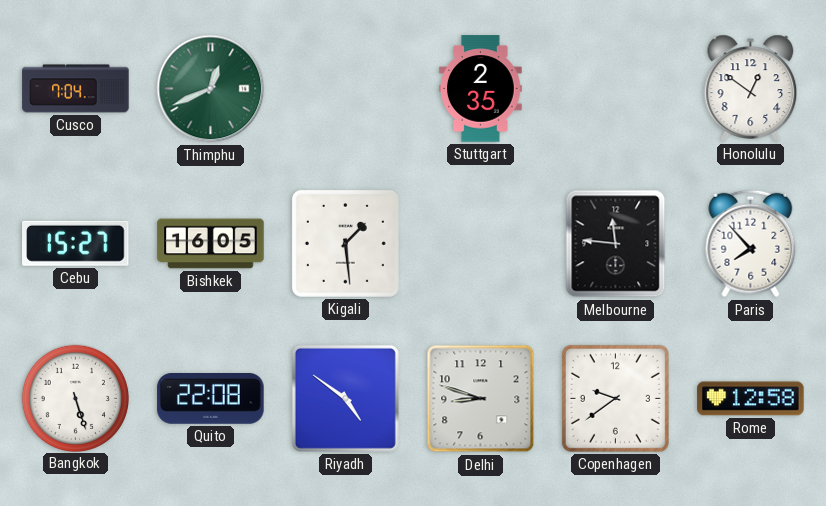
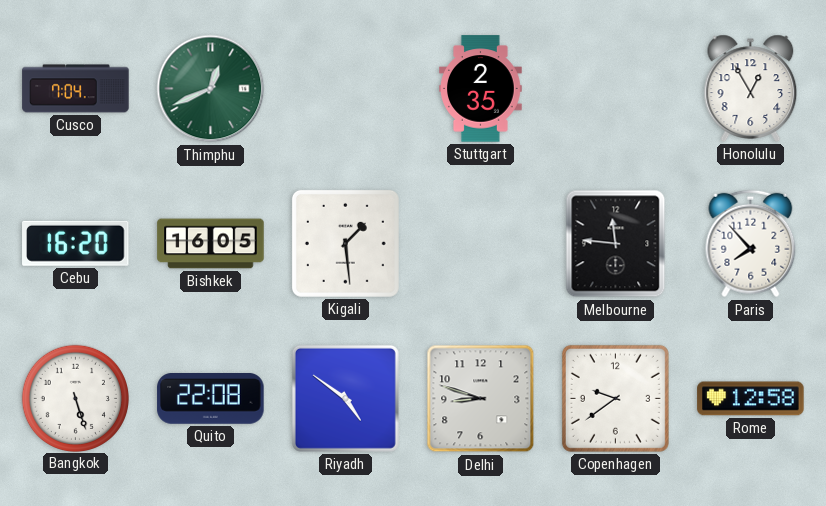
Honolulu: 12:51 -> 12:55
Cebu: 15:27 -> 16:20
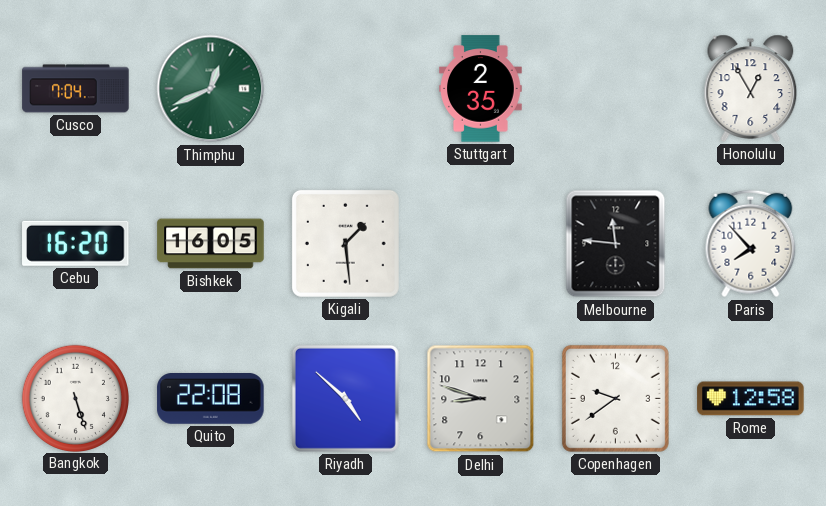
Riyadh: 4:51 -> 4:52
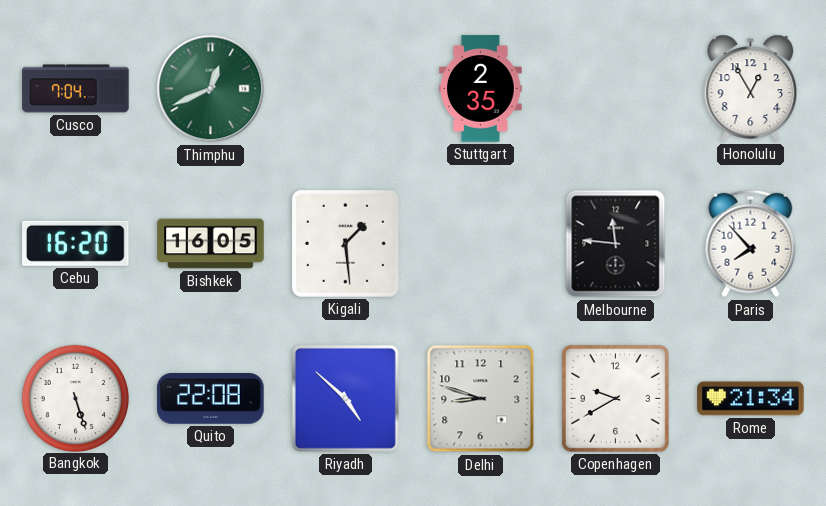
Copenhagen: 9:39 -> 9:40
Rome: 12:58 -> 21:34
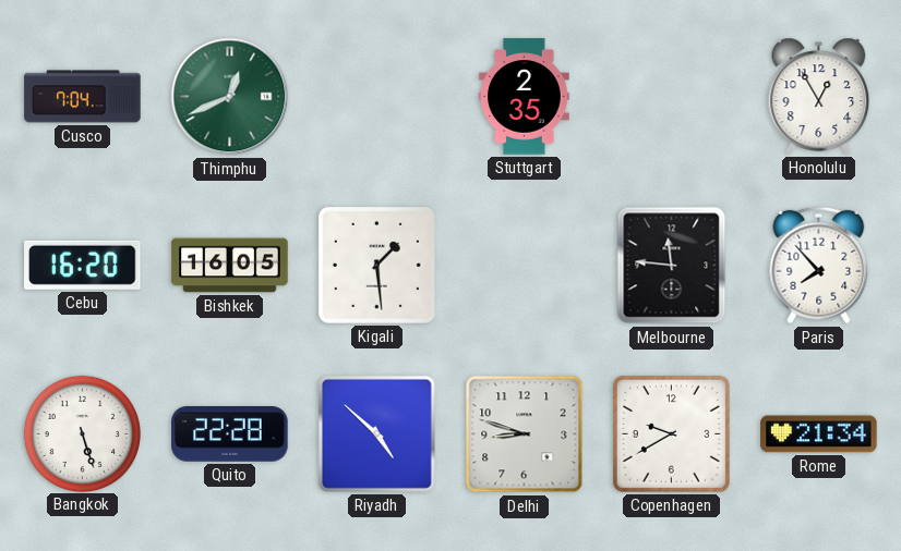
Quito: 22:08 -> 22:28
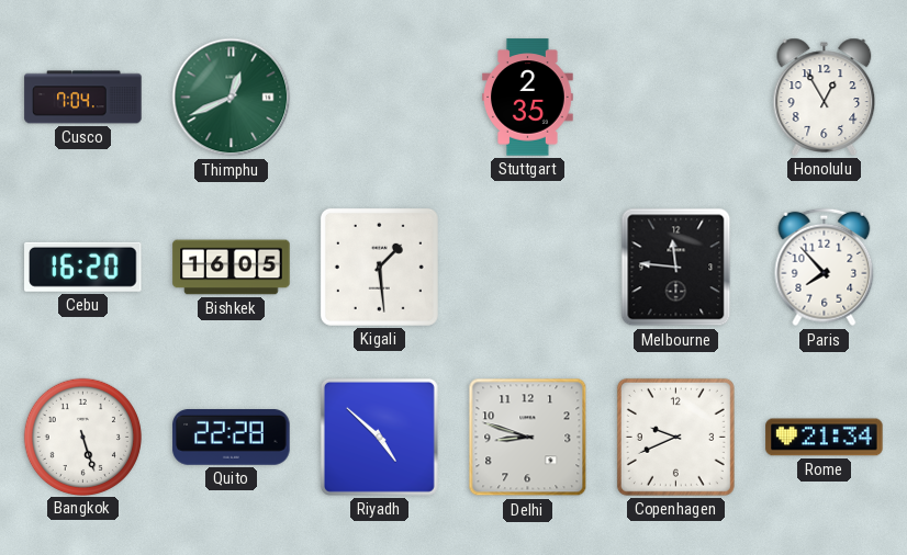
Copenhagen: 9:40 -> 9:41
